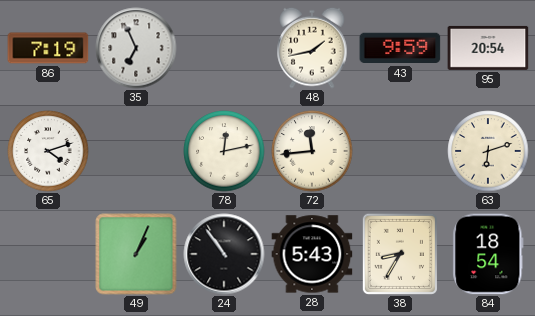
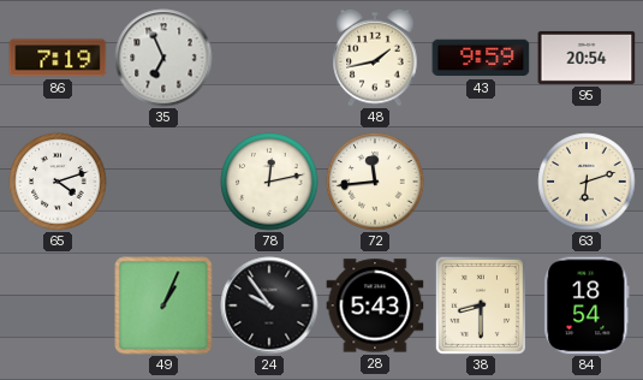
24: 10:54 -> 9:54
38: 8:35 -> 8:30
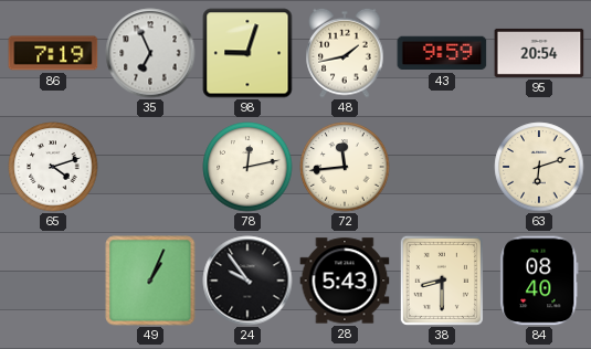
98: none -> 9:03
84: 18:54 -> 08:40
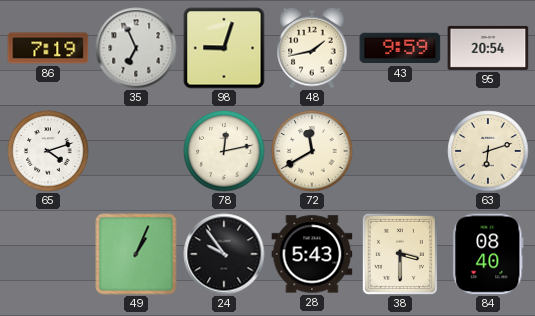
72: 11:44 -> 11:40
38: 8:30 -> 3:30
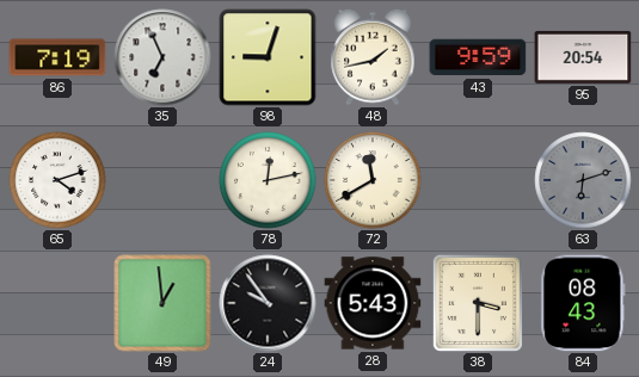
63 dial: cream -> grey
49: 1:04 -> 12:59
84: 08:40 -> 08:43
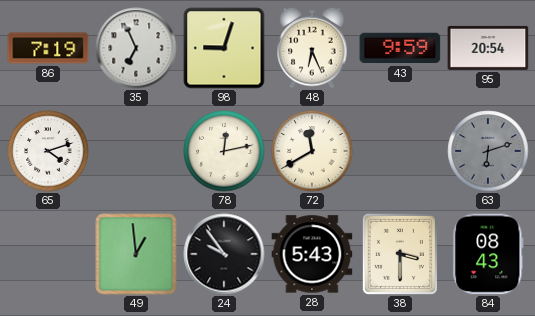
48: 1:43 -> 6:26
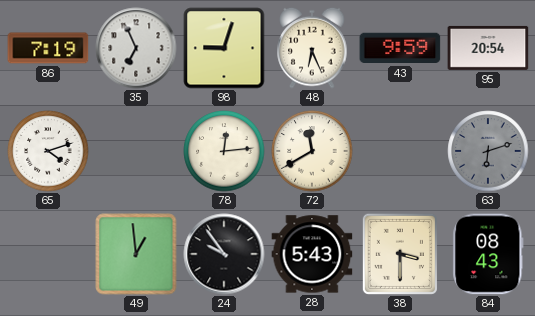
78: 12:13 -> 12:14
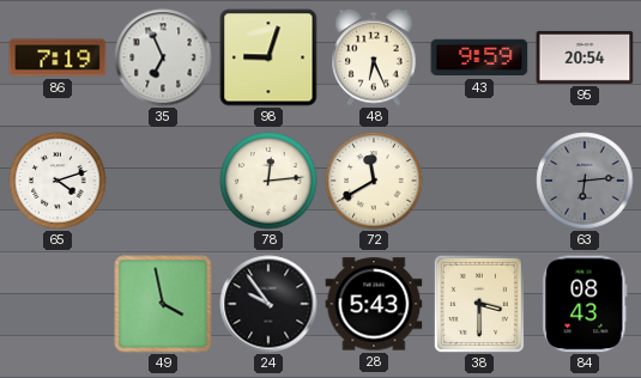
63: 6:12 -> 6:14
49: 12:59 -> 3:58
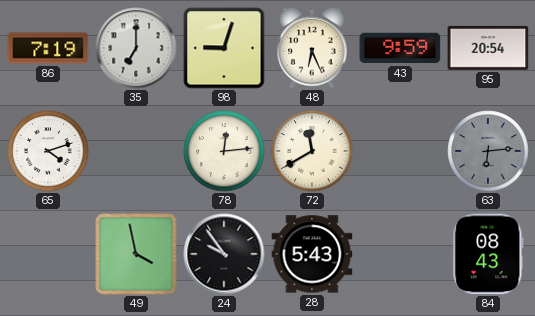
35: 6:56 -> 7:00
38: 3:30 -> none
